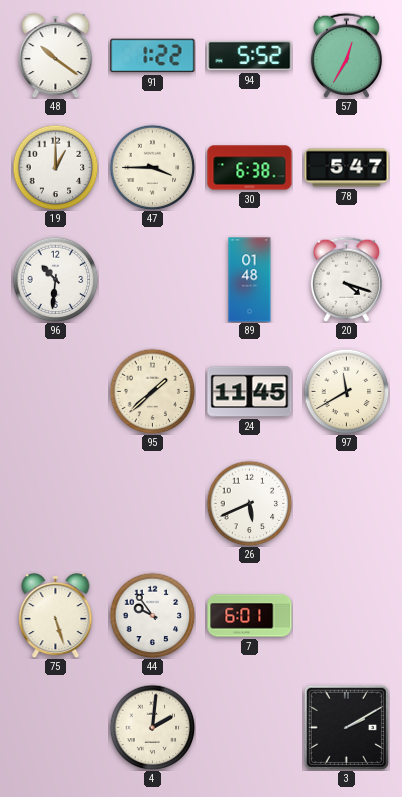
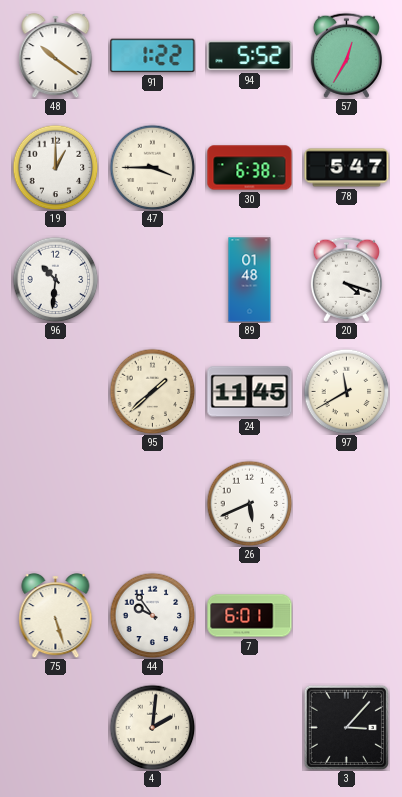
3: 2:10 -> 3:07
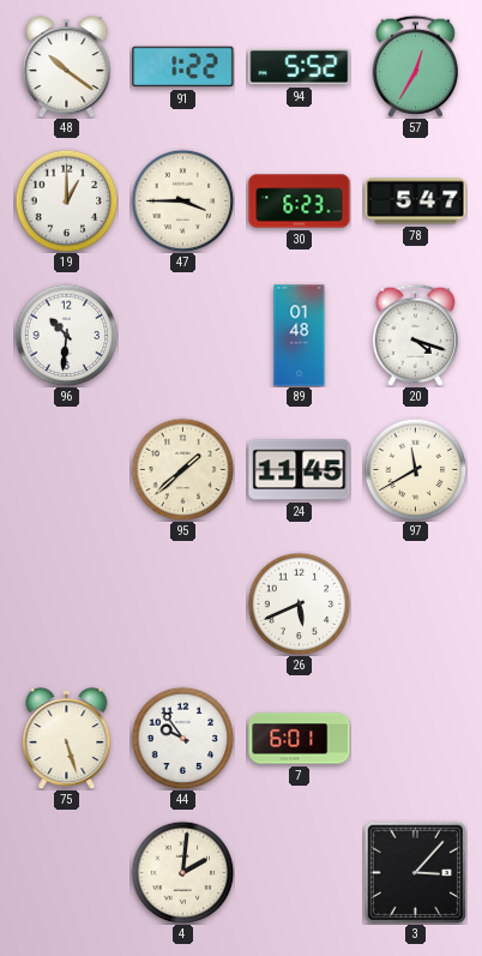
30: 6:38 -> 6:23
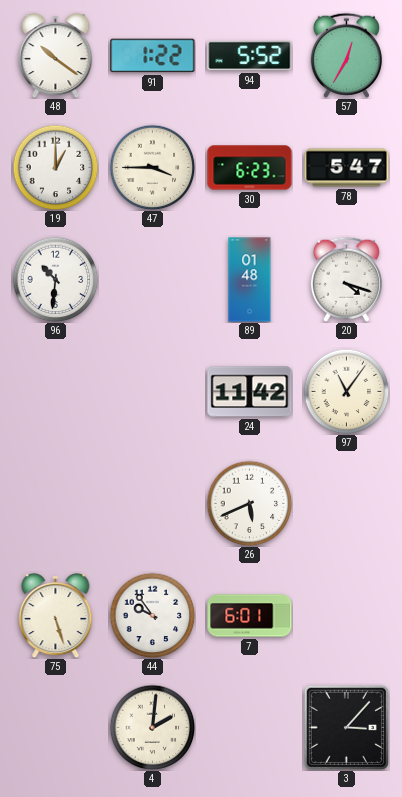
95: 1:38 -> none
24: 11:45 -> 11:42
97: 11:40 -> 11:06
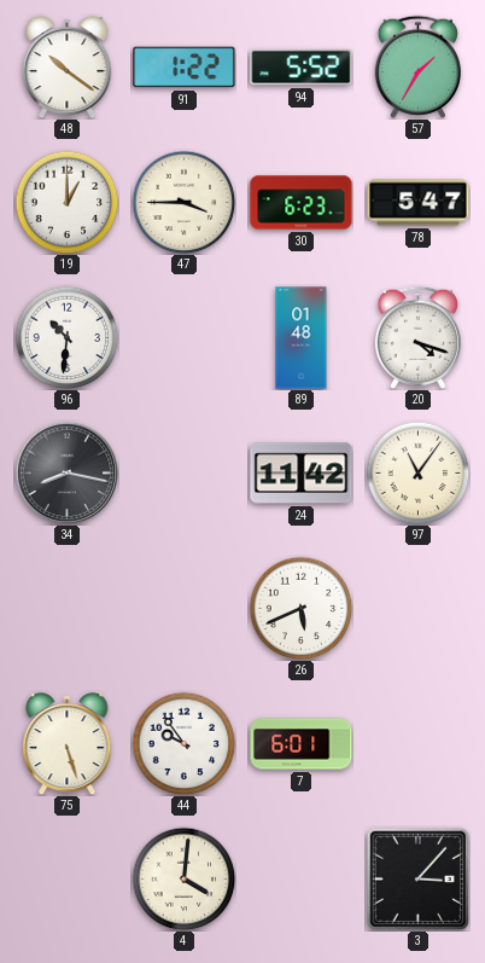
57: 12:35 -> 1:35
34: none -> 8:17
4: 2:01 -> 4:01
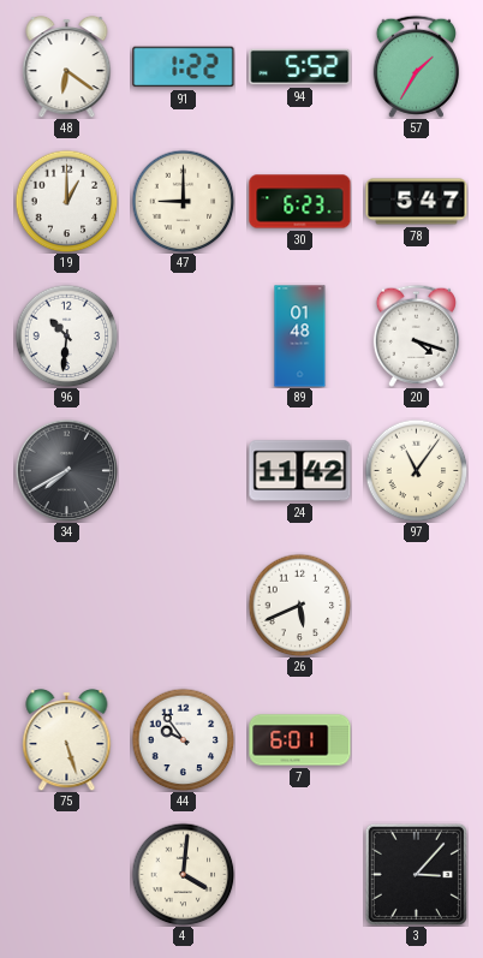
48: 10:21 -> 6:21
47: 3:45 -> 9:00
34: 8:17 -> 7:40
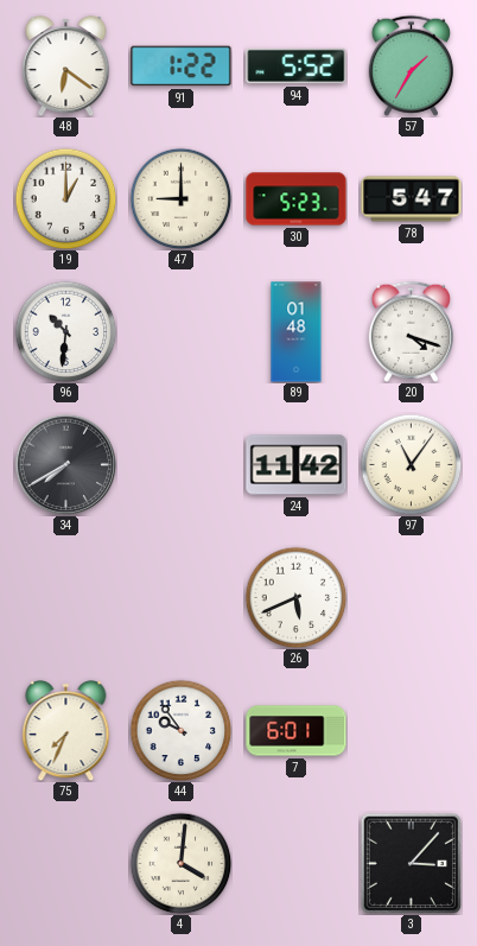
30: 6:23 -> 5:23
75: 5:27 -> 7:34
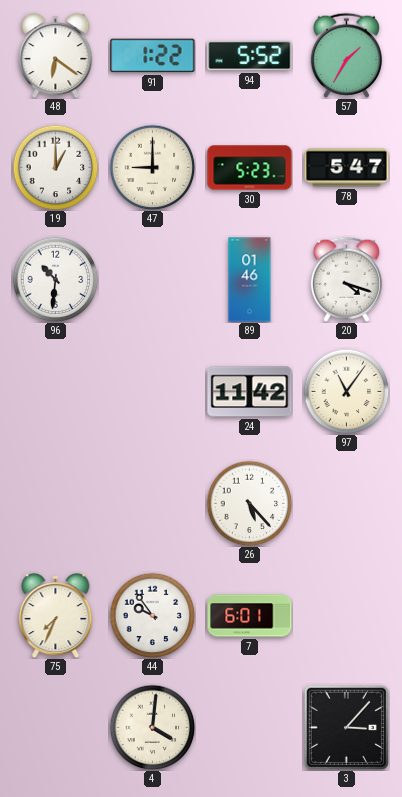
89: 01:48 -> 01:46
34: 7:40 -> none
26: 5:41 -> 5:23
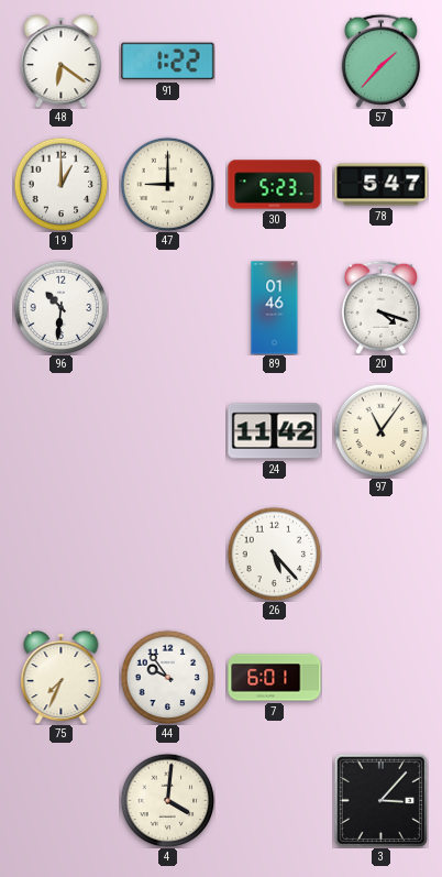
94: 5:52 -> none
57: 1:35 -> 1:37
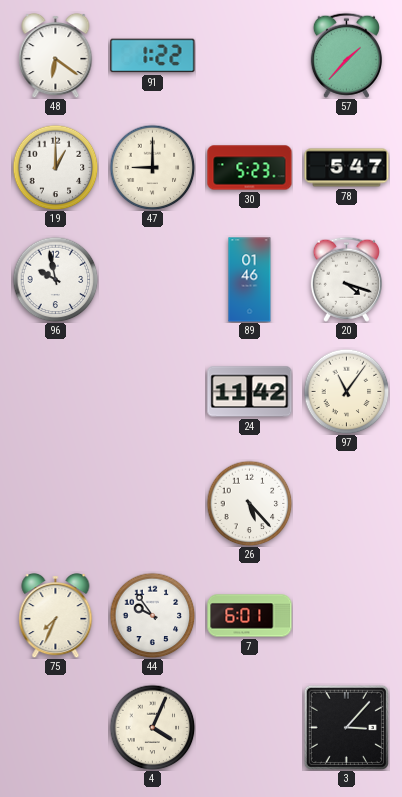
96: 10:31 -> 9:58
4: 4:01 -> 4:04
